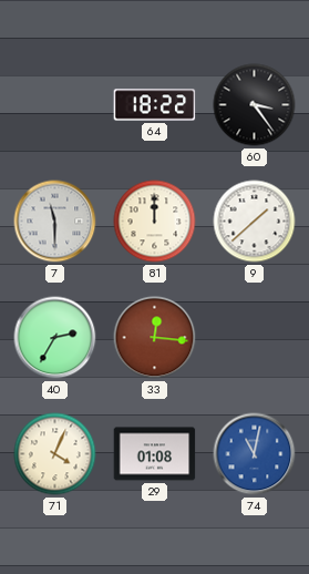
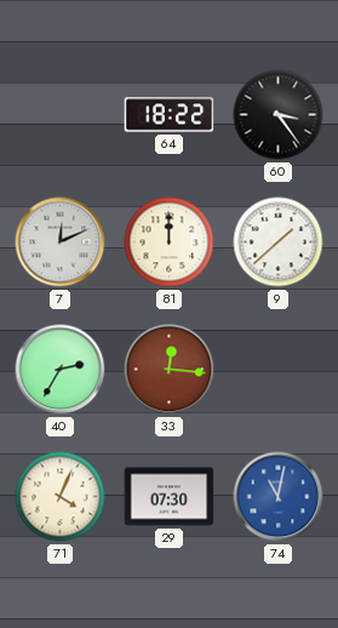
7: 11:30 -> 12:11
29: 01:08 -> 07:30
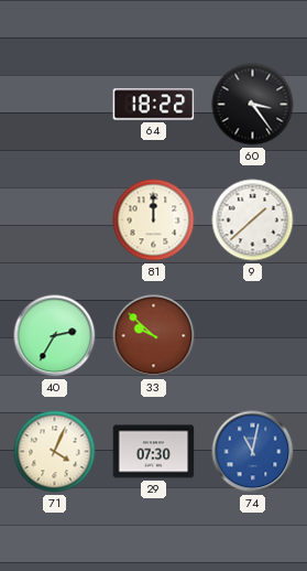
7: 12:11 -> none
33: 12:16 -> 9:52
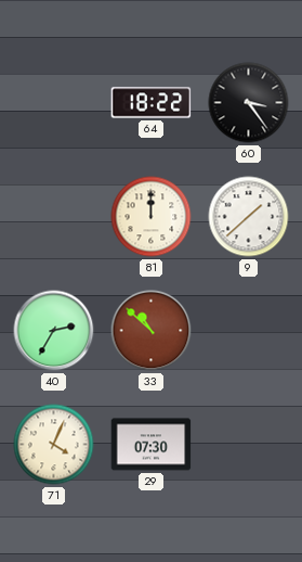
33: 9:52 -> 10:52
74: 11:02 -> none
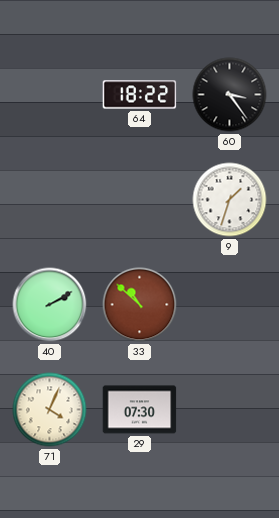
81: 12:00 -> none
9: 1:38 -> 1:33
40: 2:35 -> 2:10
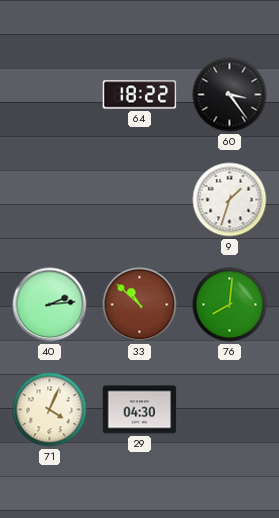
40: 2:10 -> 2:14
76: none -> 8:01
29: 07:30 -> 04:30
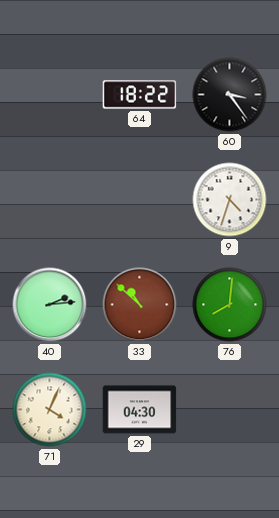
9: 1:33 -> 4:33
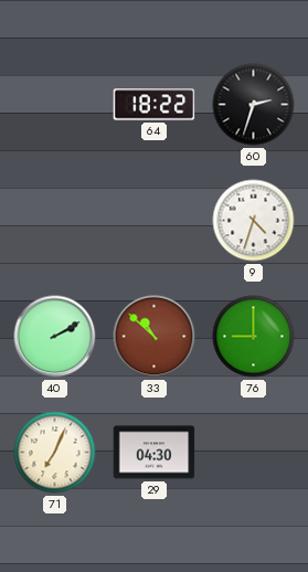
60: 3:24 -> 2:33
40: 2:14 -> 2:10
76: 8:01 -> 9:00
71: 4:04 -> 7:04
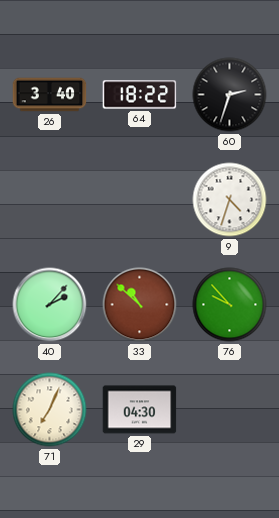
26: none -> 3:40
40: 2:10 -> 2:07
76: 9:00 -> 9:53
